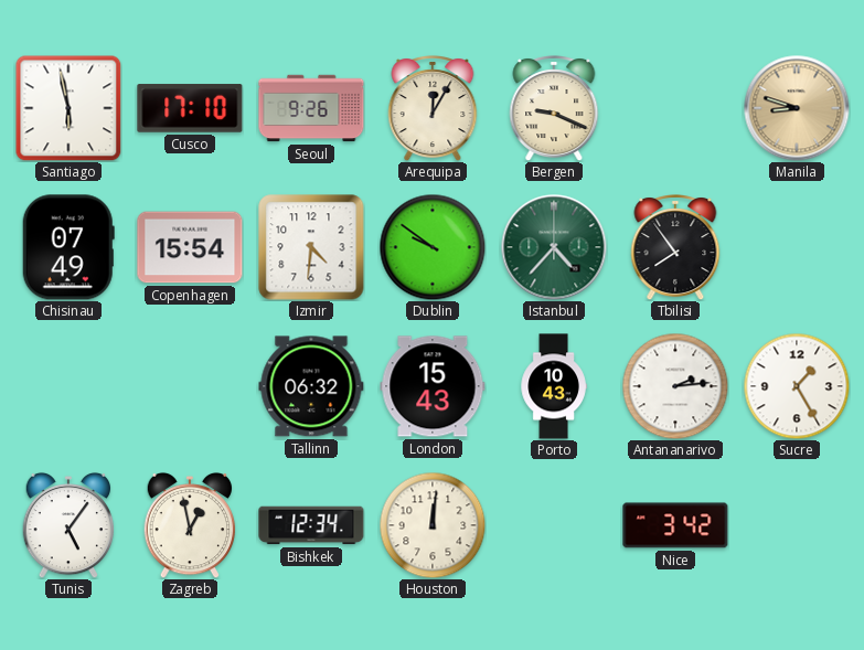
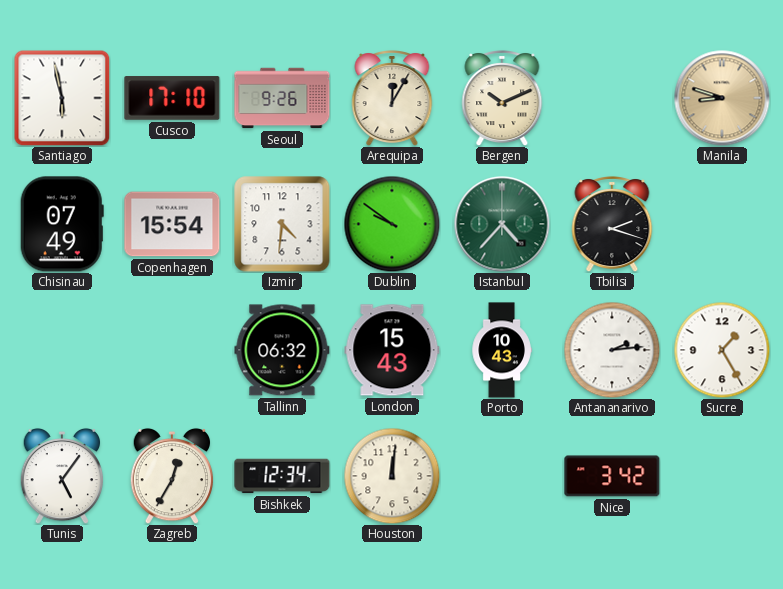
Bergen: 9:19 -> 10:11
Tbilisi: 7:54 -> 2:18
Zagreb: 12:58 -> 12:35
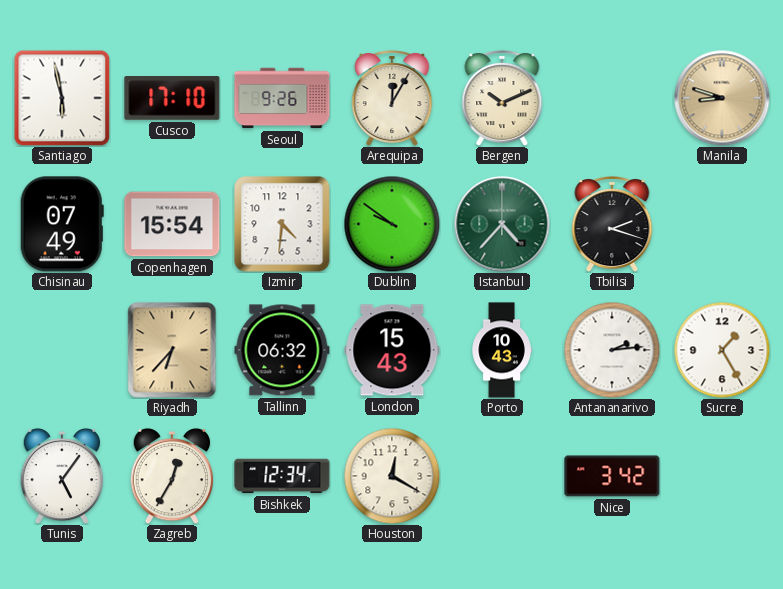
Riyadh: none -> 6:37
Houston: 12:01 -> 12:20
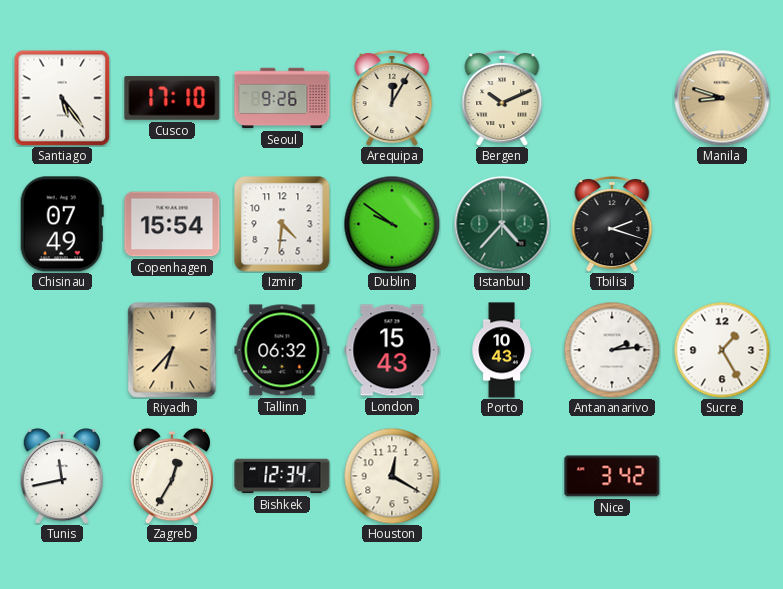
Santiago: 5:58 -> 5:24
Tunis: 5:06 -> 11:43
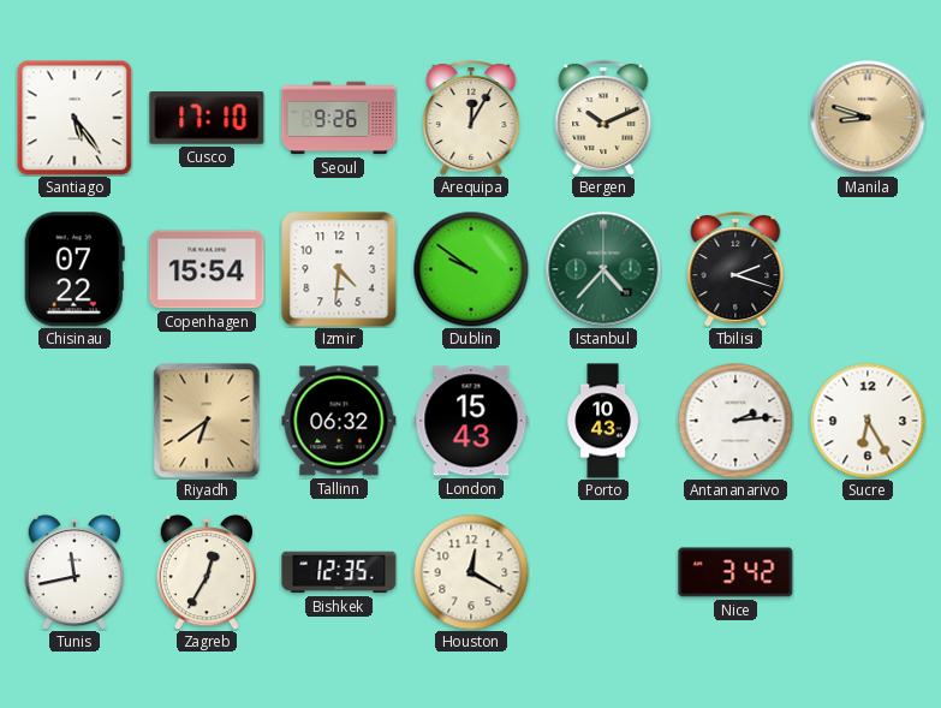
Chisinau: 07:49 -> 07:22
Riyadh: 6:37 -> 6:39
Sucre: 1:25 -> 6:25
Bishkek: 12:34 -> 12:35
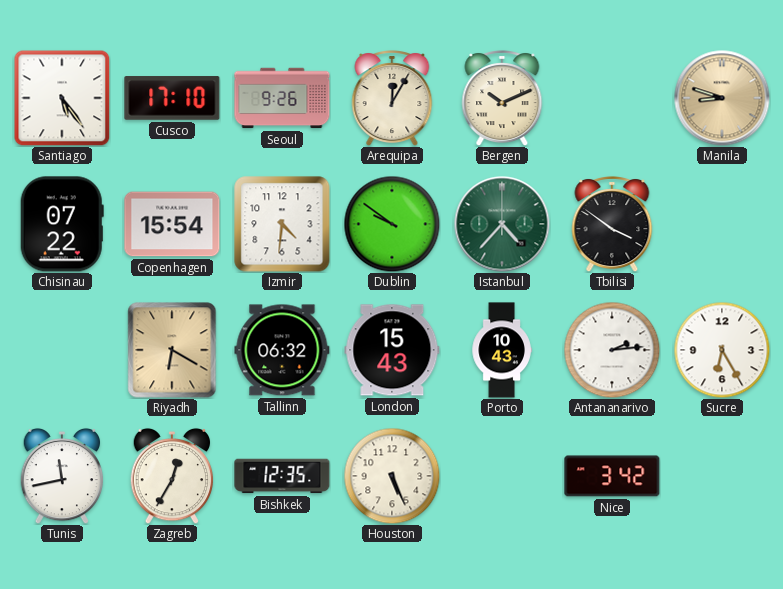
Tbilisi: 2:18 -> 3:51
Riyadh: 6:39 -> 6:20
Houston: 12:20 -> 5:26
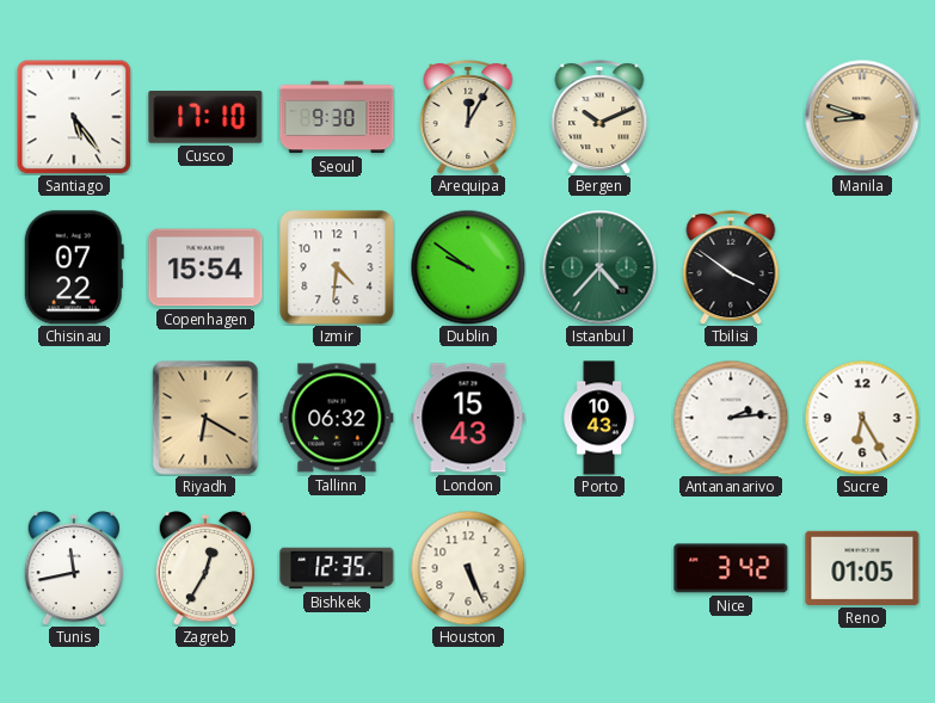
Seoul: 9:26 -> 9:30
Reno: none -> 01:05
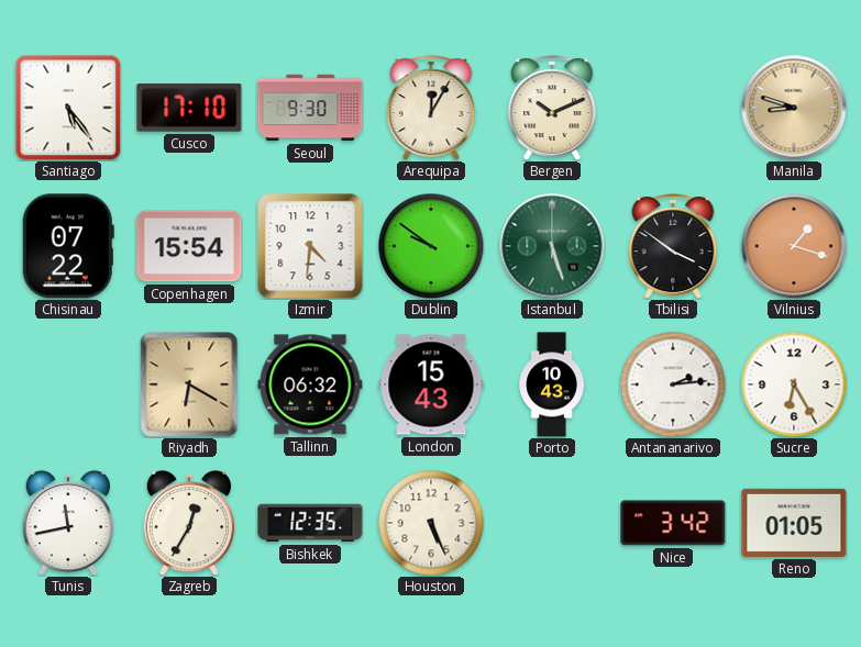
Istanbul: 4:37 -> 5:27
Vilnius: none -> 1:18
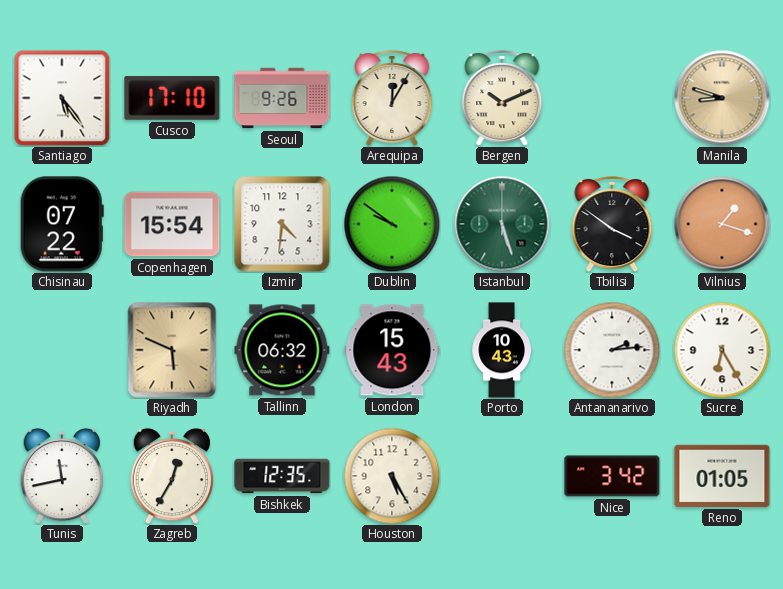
Seoul: 9:30 -> 9:26
Riyadh: 6:20 -> 5:49
Houston: 5:26 -> 5:25
